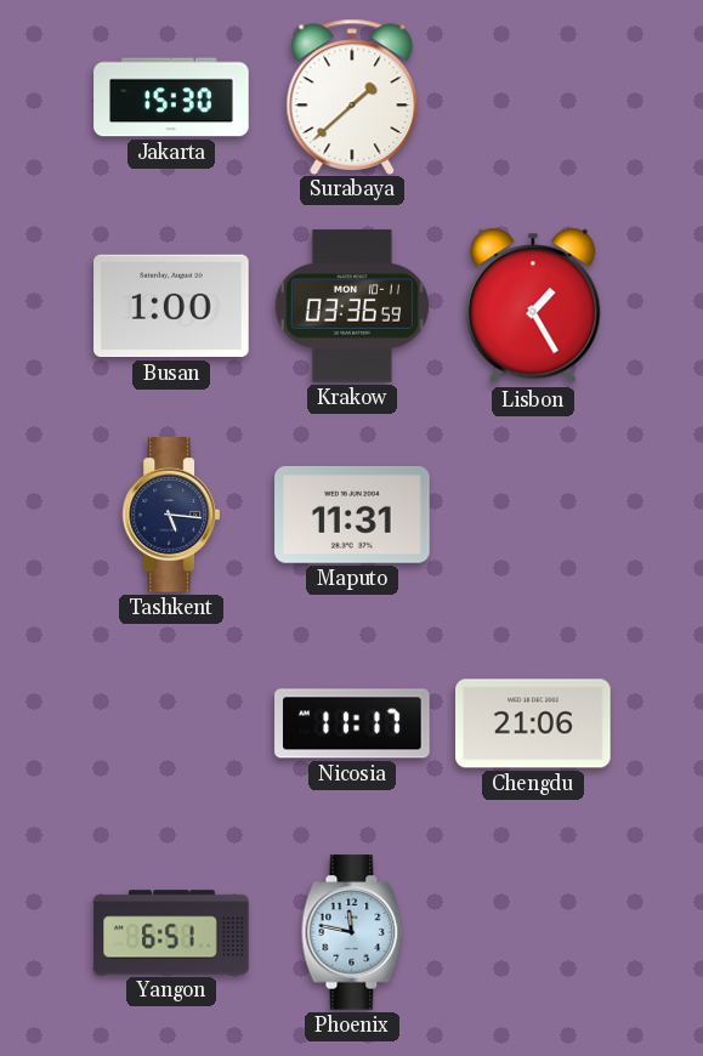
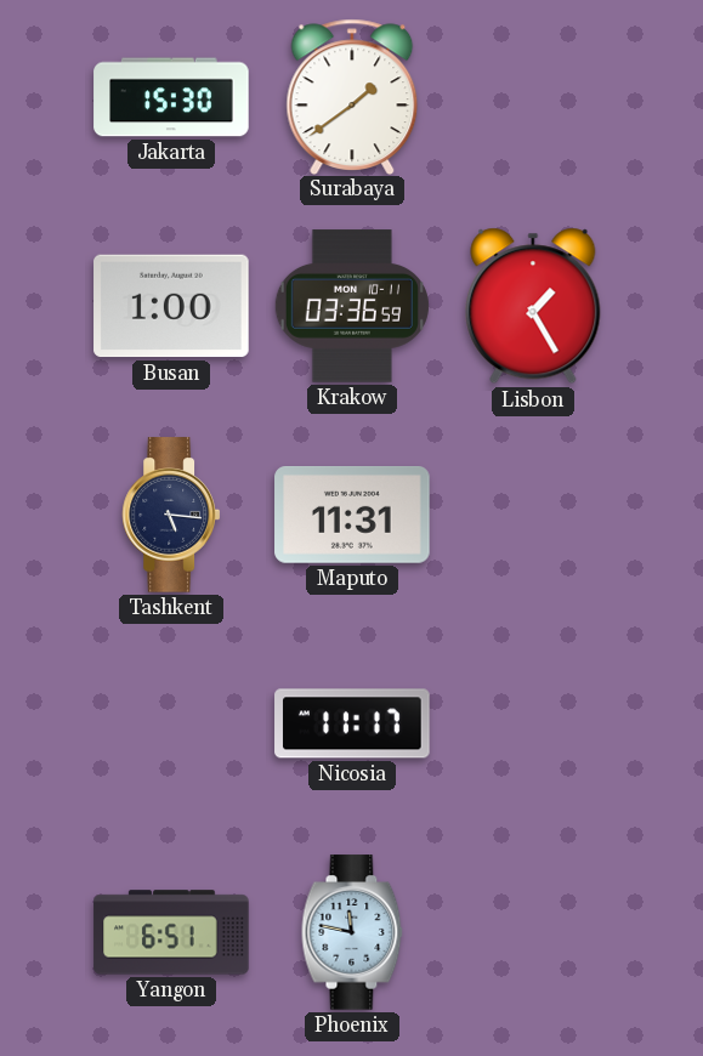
Surabaya: 1:38 -> 1:39
Chengdu: 21:06 -> none
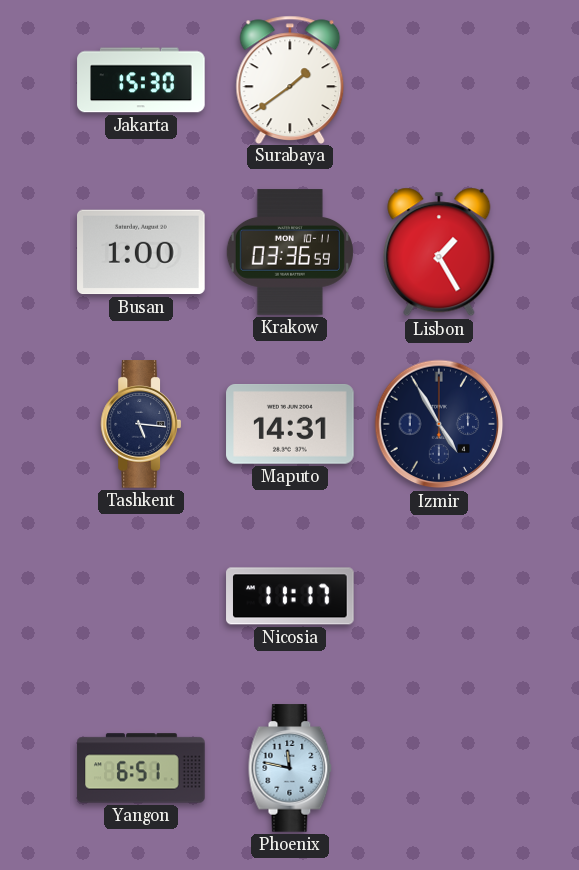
Maputo: 11:31 -> 14:31
Izmir: none -> 4:55
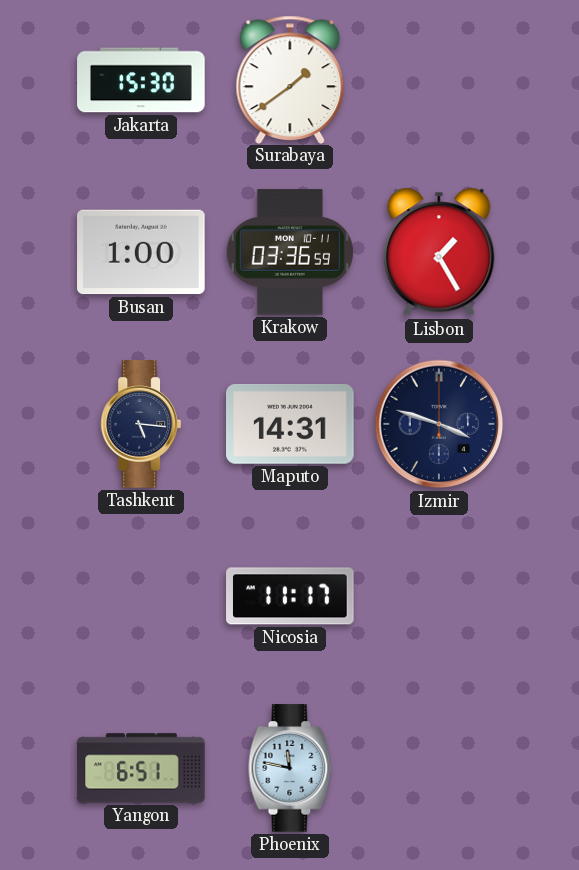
Izmir: 4:55 -> 3:48
